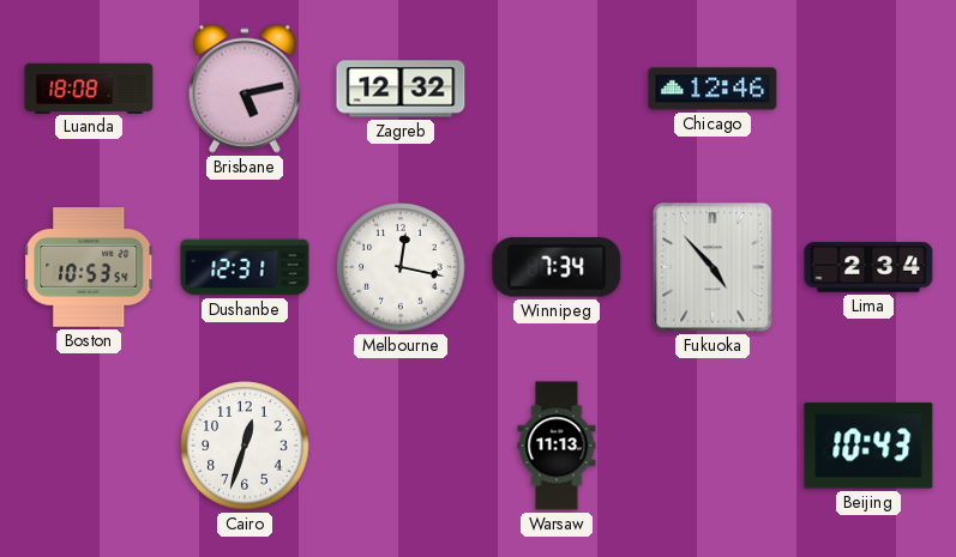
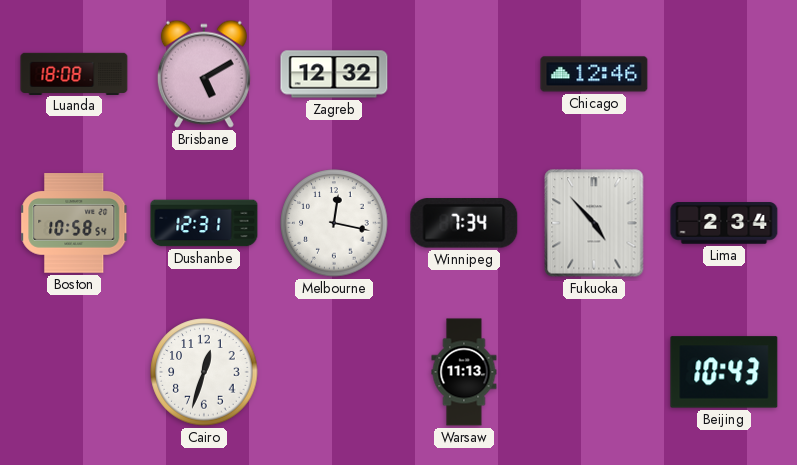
Brisbane: 5:13 -> 5:10
Boston: 10:53 -> 10:58
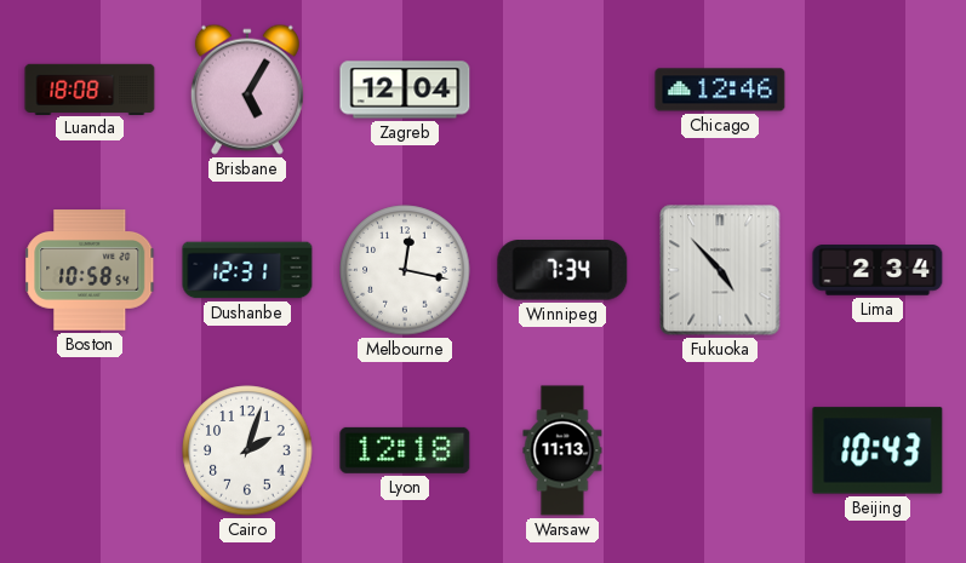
Brisbane: 5:10 -> 5:05
Zagreb: 12:32 -> 12:04
Cairo: 12:33 -> 2:03
Lyon: none -> 12:18
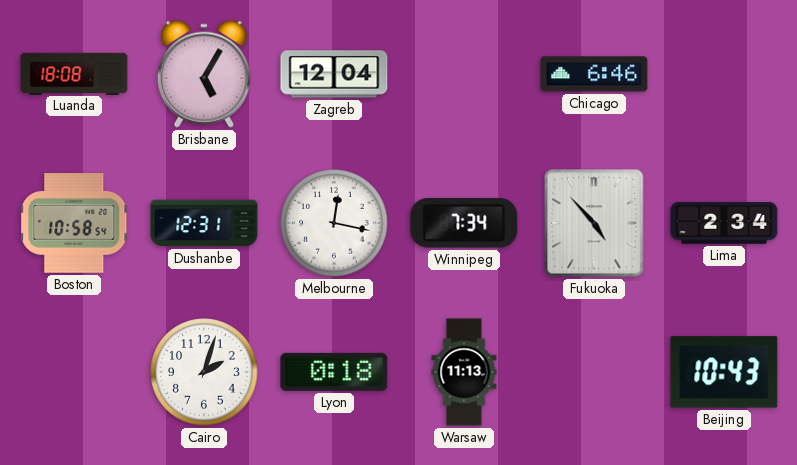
Chicago: 12:46 -> 6:46
Lyon: 12:18 -> 0:18
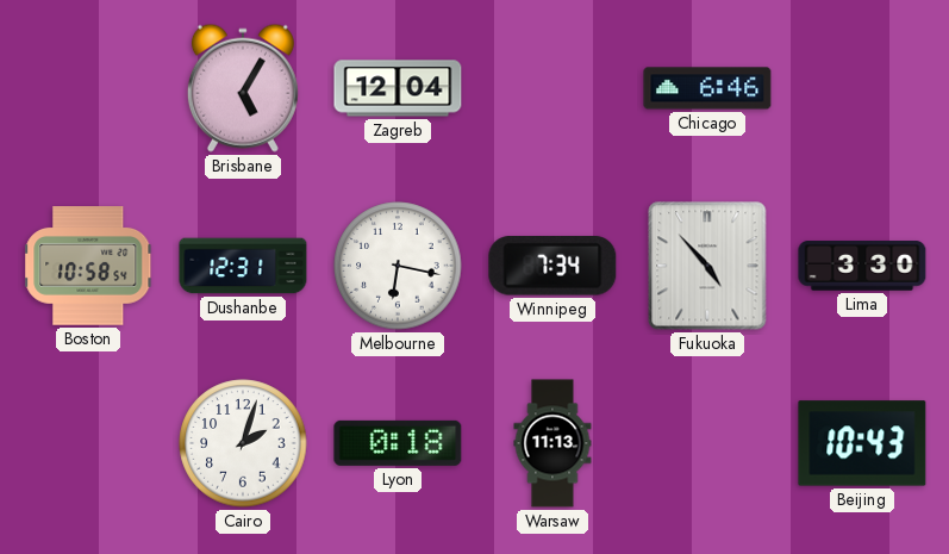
Luanda: 18:08 -> none
Melbourne: 12:17 -> 6:17
Lima: 2:34 -> 3:30
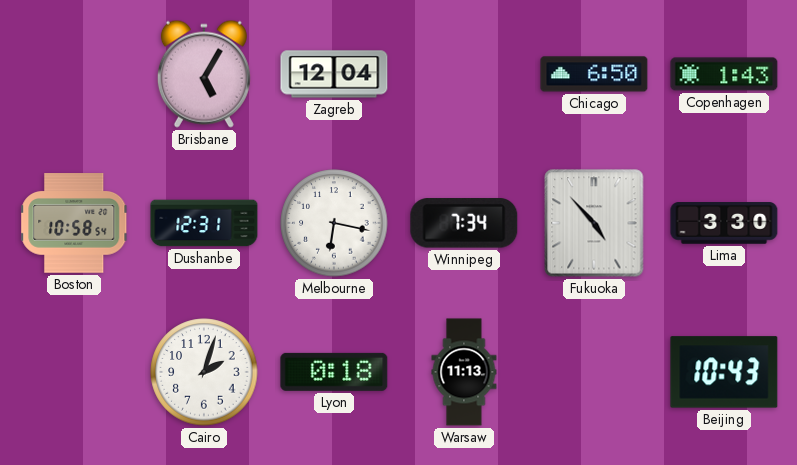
Chicago: 6:46 -> 6:50
Copenhagen: none -> 1:43
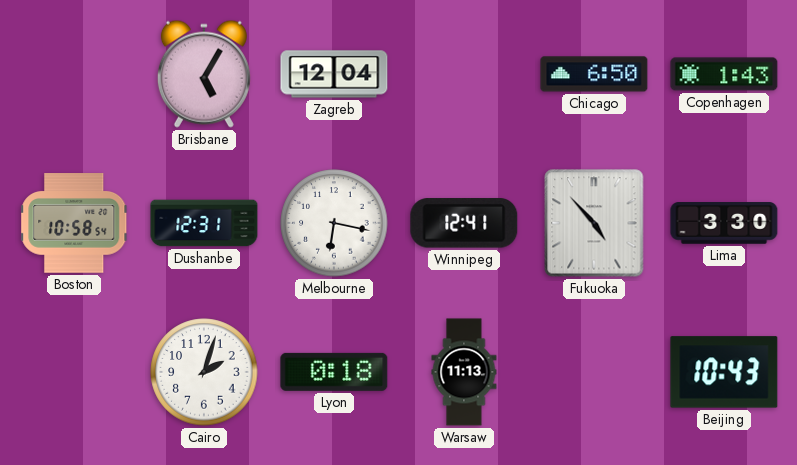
Winnipeg: 7:34 -> 12:41
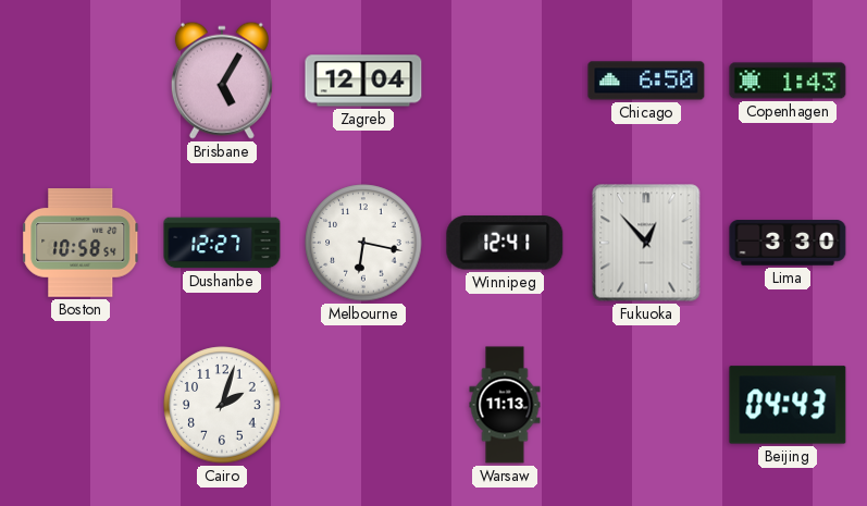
Dushanbe: 12:31 -> 12:27
Fukuoka: 4:53 -> 12:53
Lyon: 0:18 -> none
Beijing: 10:43 -> 04:43
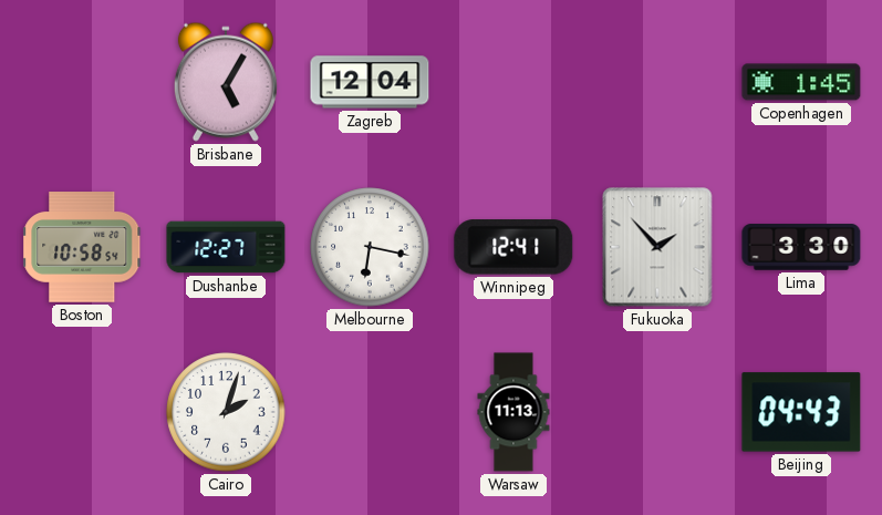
Chicago: 6:50 -> none
Copenhagen: 1:43 -> 1:45
Fukuoka: 12:53 -> 1:53
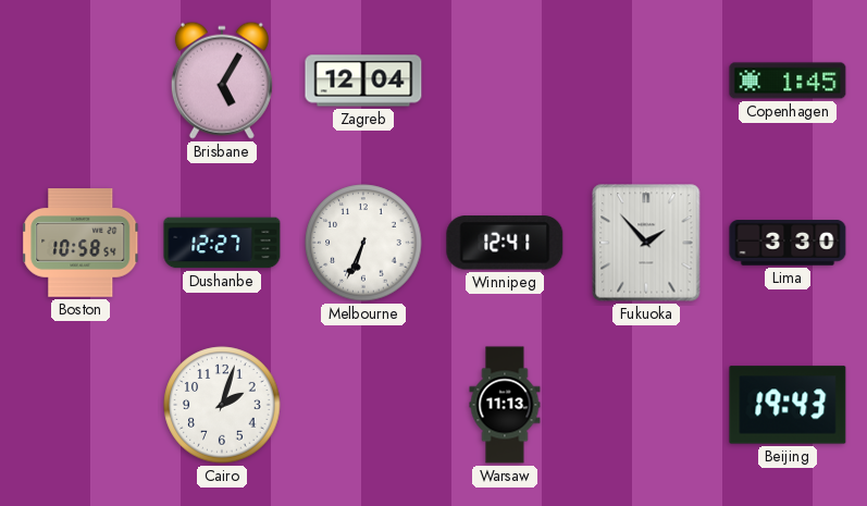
Melbourne: 6:17 -> 6:34
Beijing: 04:43 -> 19:43
